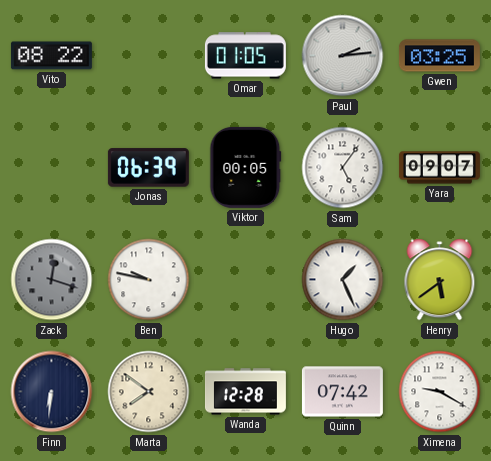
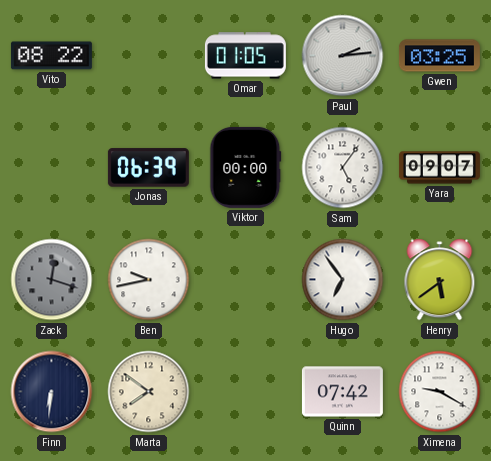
Viktor: 00:05 -> 00:00
Ben: 9:47 -> 9:43
Hugo: 1:26 -> 6:54
Wanda: 12:28 -> none
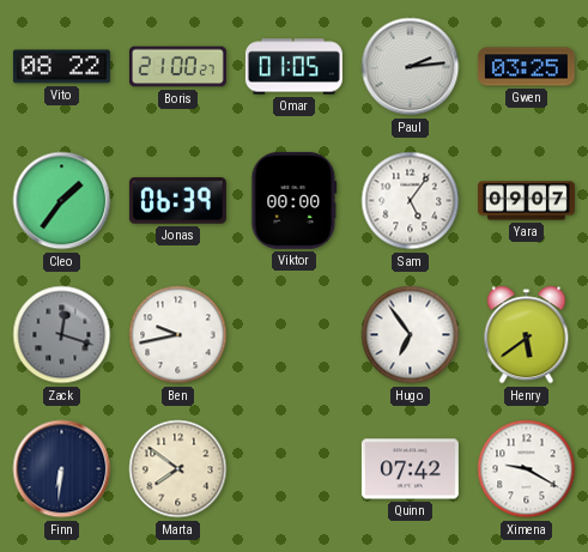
Boris: none -> 21:00
Cleo: none -> 1:36
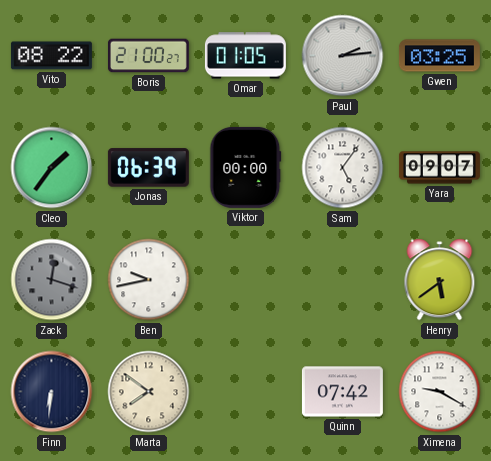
Hugo: 6:54 -> none
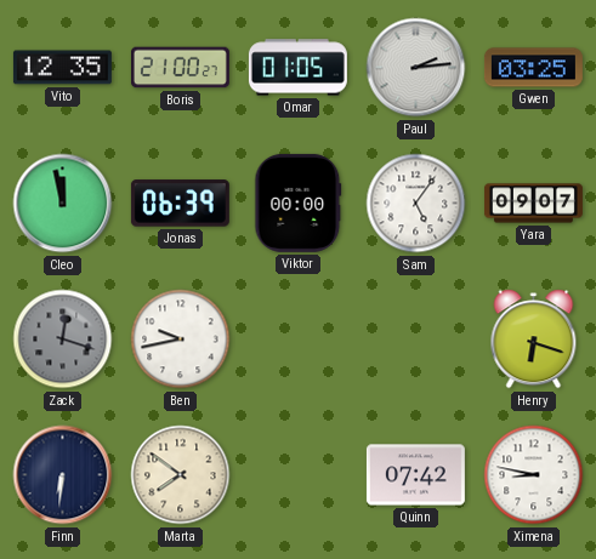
Vito: 08:22 -> 12:35
Cleo: 1:36 -> 11:58
Henry: 5:39 -> 6:18
Ximena: 9:20 -> 8:47
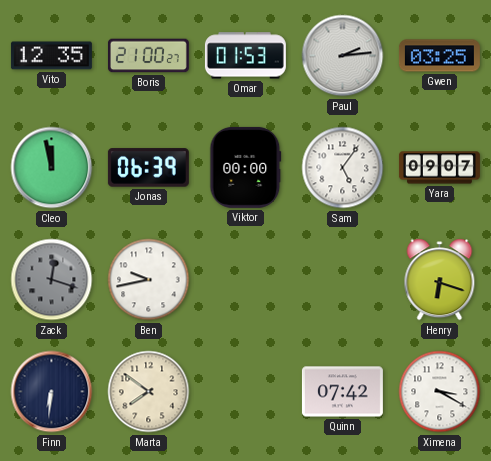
Omar: 01:05 -> 01:53
Ximena: 8:47 -> 3:20
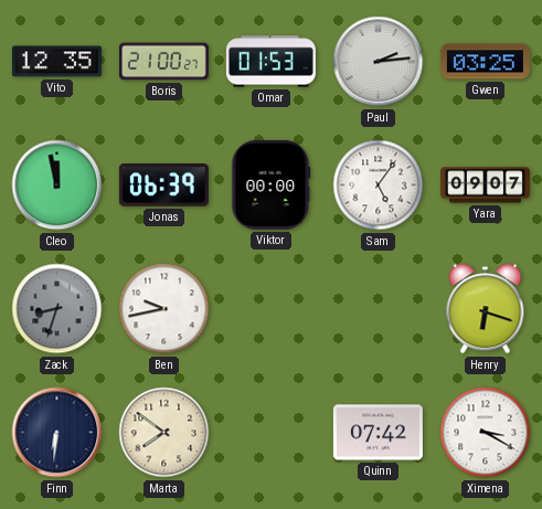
Zack: 12:18 -> 8:33
